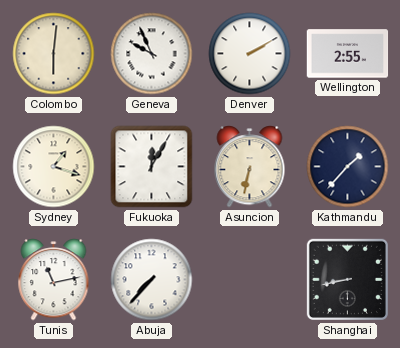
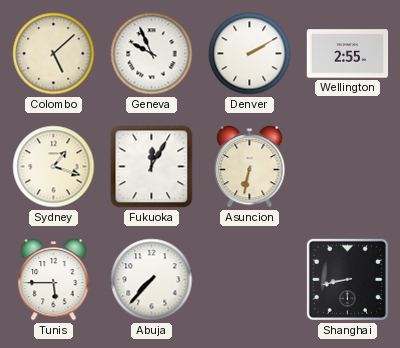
Colombo: 6:01 -> 5:08
Kathmandu: 1:37 -> none
Tunis: 11:13 -> 5:45
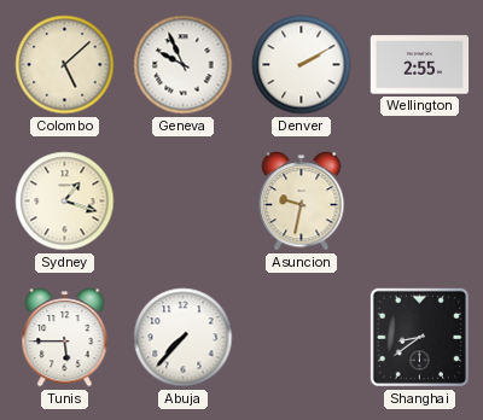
Fukuoka: 12:05 -> none
Asuncion: 6:32 -> 9:32
Shanghai: 8:43 -> 8:39
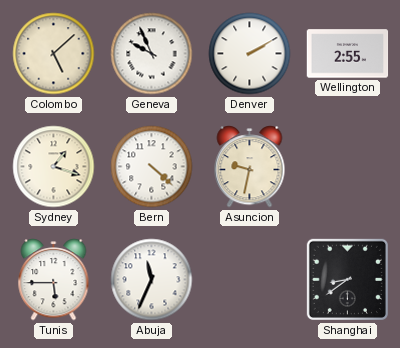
Bern: none -> 4:22
Abuja: 7:37 -> 11:34
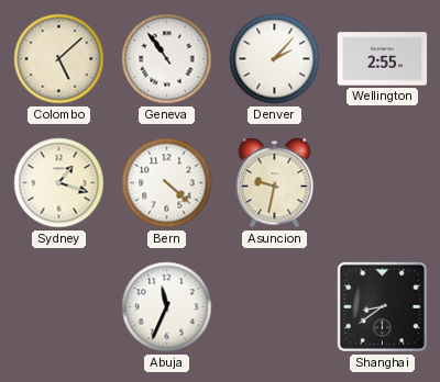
Geneva: 9:56 -> 10:54
Denver: 2:10 -> 2:07
Tunis: 5:45 -> none
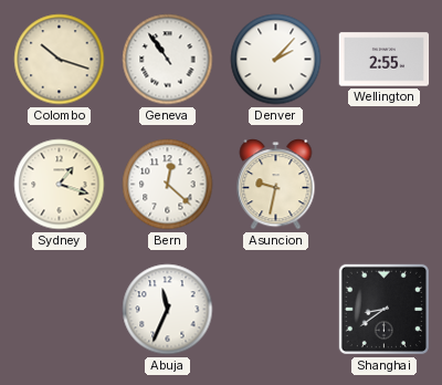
Colombo: 5:08 -> 10:18
Bern: 4:22 -> 12:22
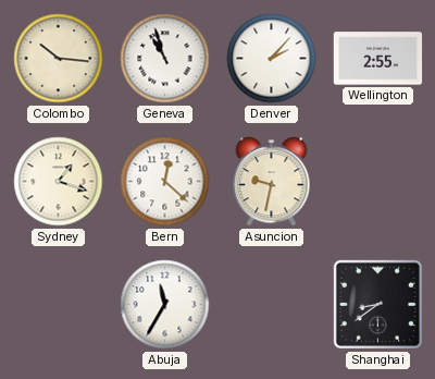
Colombo: 10:18 -> 10:16
Geneva: 10:54 -> 10:57
Abuja: 11:34 -> 11:35
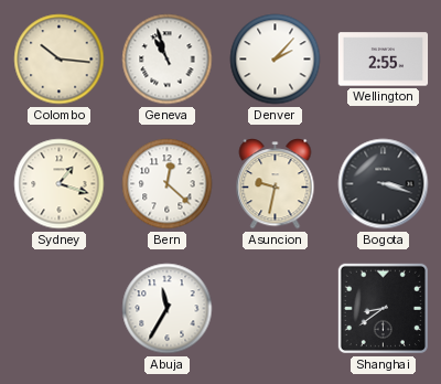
Bogota: none -> 3:18
